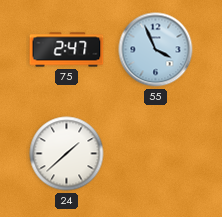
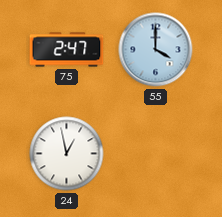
55: 3:56 -> 4:00
24: 1:38 -> 12:58
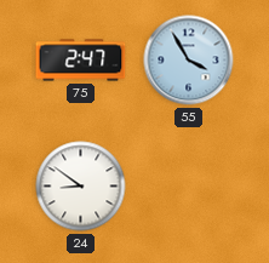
55: 4:00 -> 3:55
24: 12:58 -> 8:51
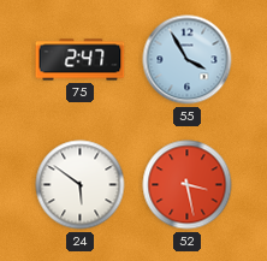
24: 8:51 -> 5:51
52: none -> 3:28
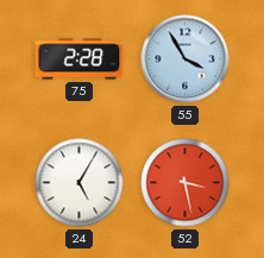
75: 2:47 -> 2:28
24: 5:51 -> 5:05
